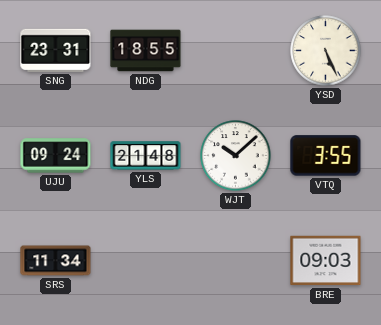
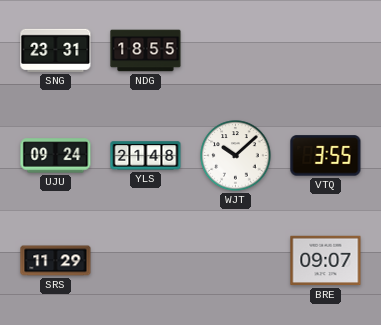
YSD: 5:26 -> none
SRS: 11:34 -> 11:29
BRE: 09:03 -> 09:07
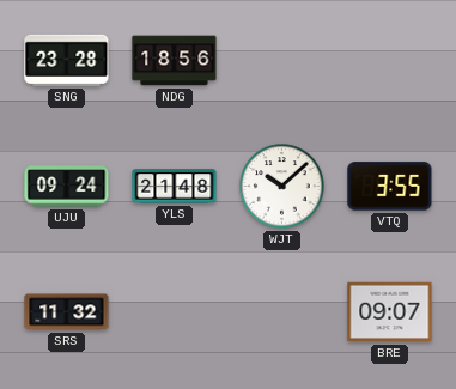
SNG: 23:31 -> 23:28
NDG: 18:55 -> 18:56
SRS: 11:29 -> 11:32
